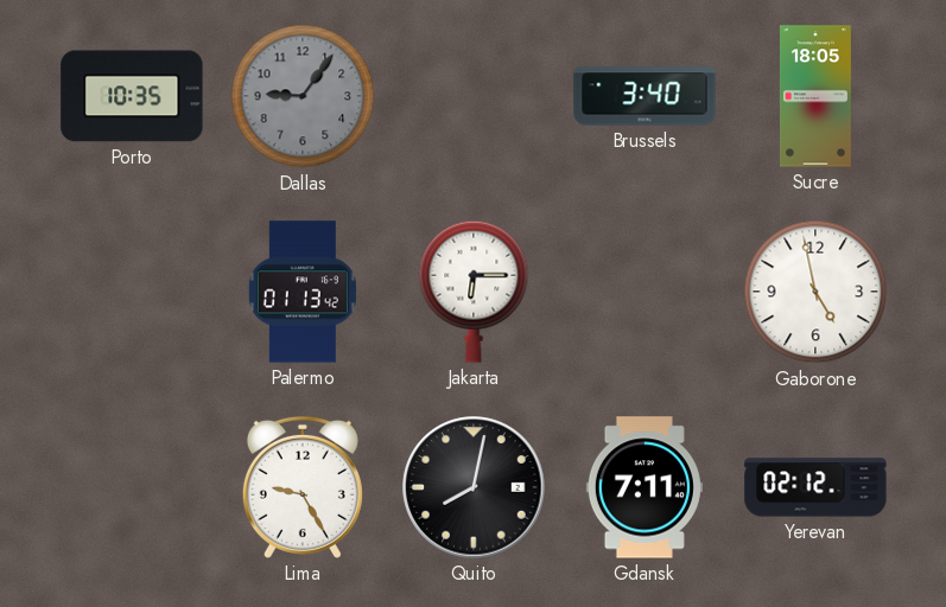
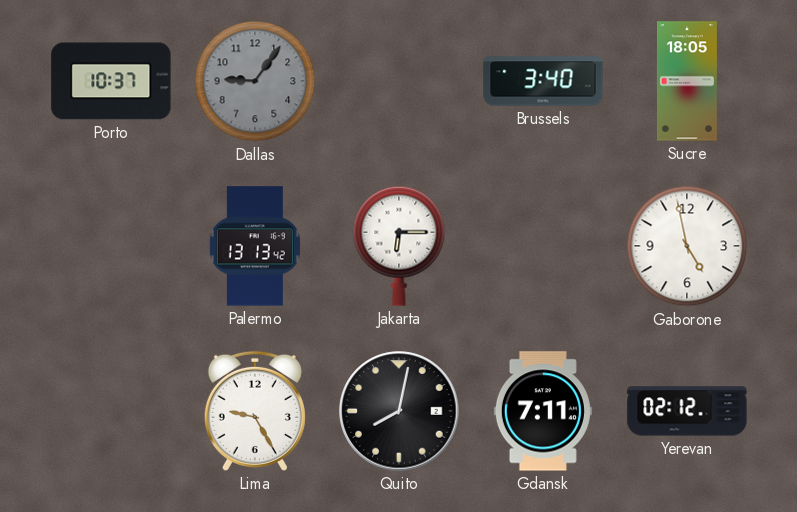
Porto: 10:35 -> 10:37
Palermo: 01:13 -> 13:13
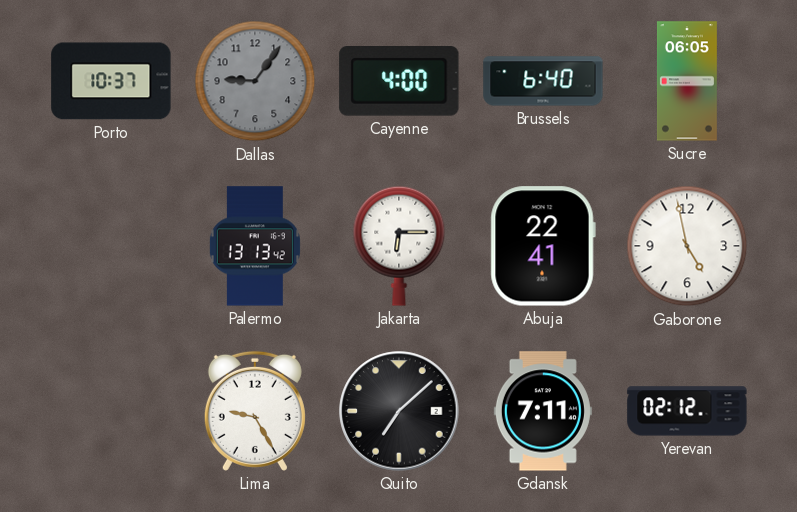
Cayenne: none -> 4:00
Brussels: 3:40 -> 6:40
Sucre: 18:05 -> 06:05
Abuja: none -> 22:41
Quito: 8:02 -> 7:08
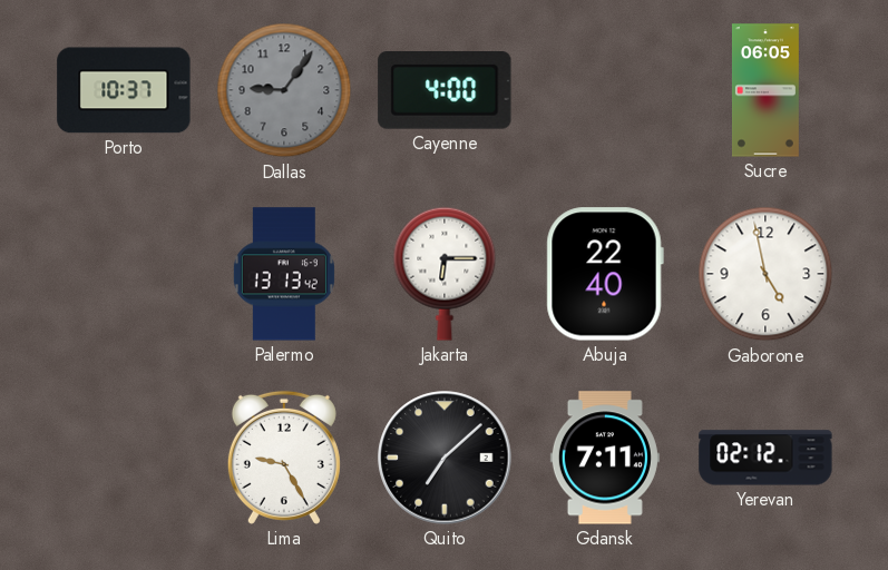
Brussels: 6:40 -> none
Abuja: 22:41 -> 22:40
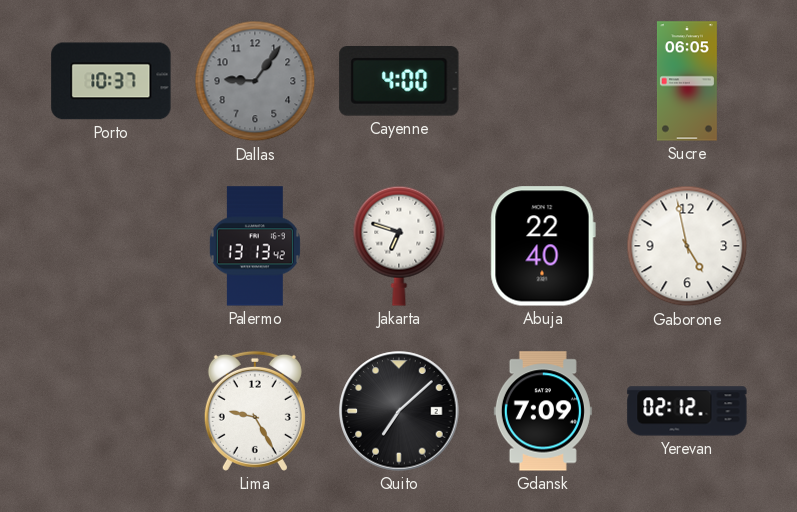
Jakarta: 6:15 -> 6:48
Gdansk: 7:11 -> 7:09
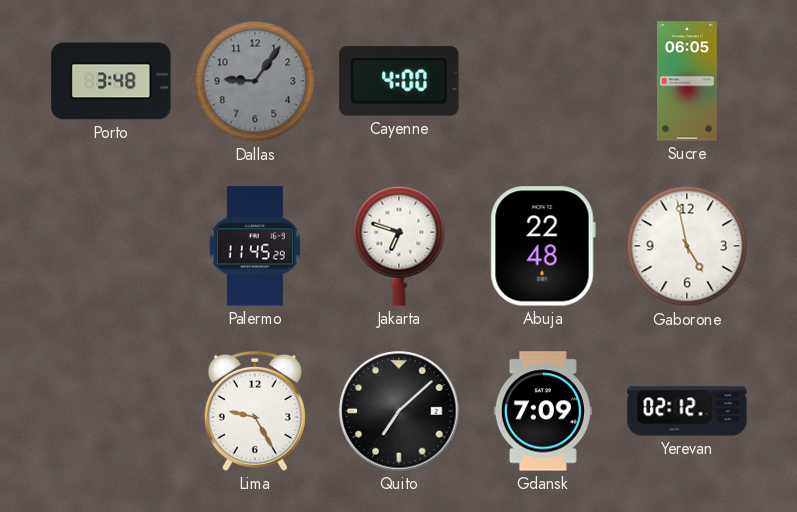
Porto: 10:37 -> 3:48
Palermo: 13:13 -> 11:45
Abuja: 22:40 -> 22:48
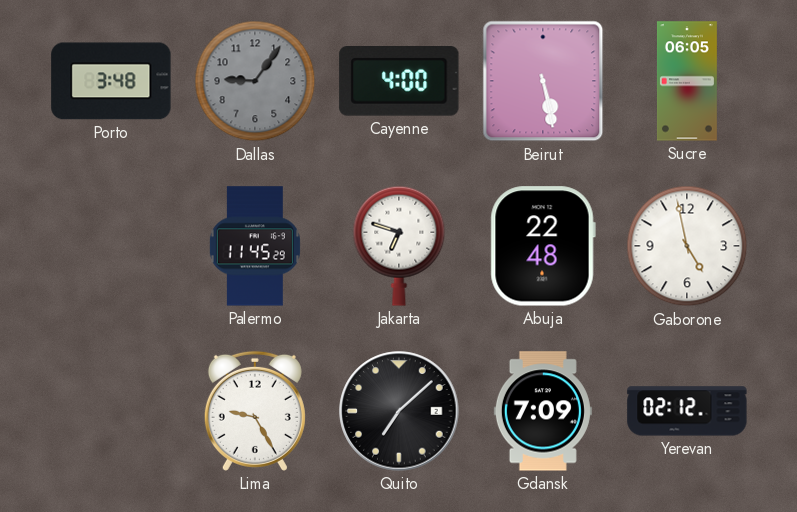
Beirut: none -> 5:28
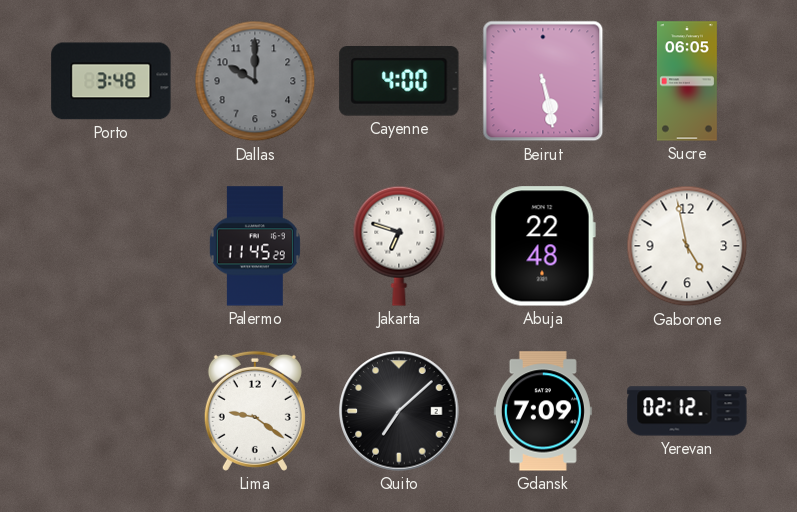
Dallas: 9:06 -> 10:00
Lima: 9:25 -> 9:21
